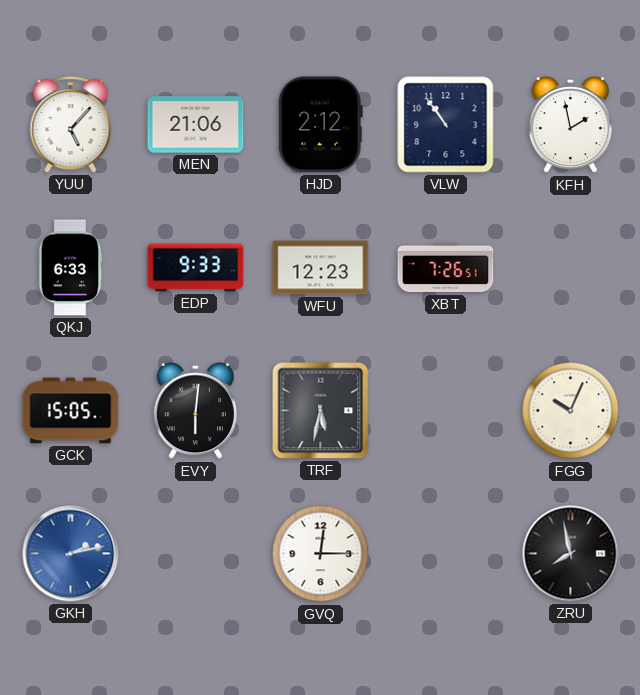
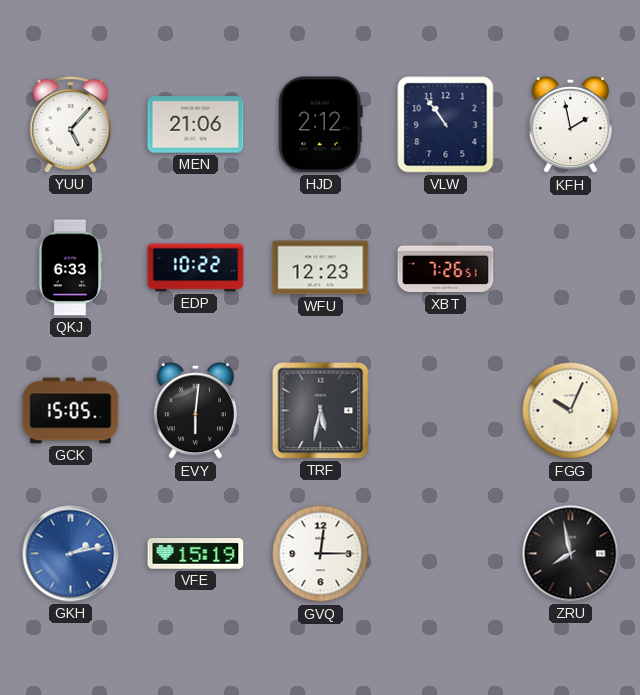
EDP: 9:33 -> 10:22
VFE: none -> 15:19
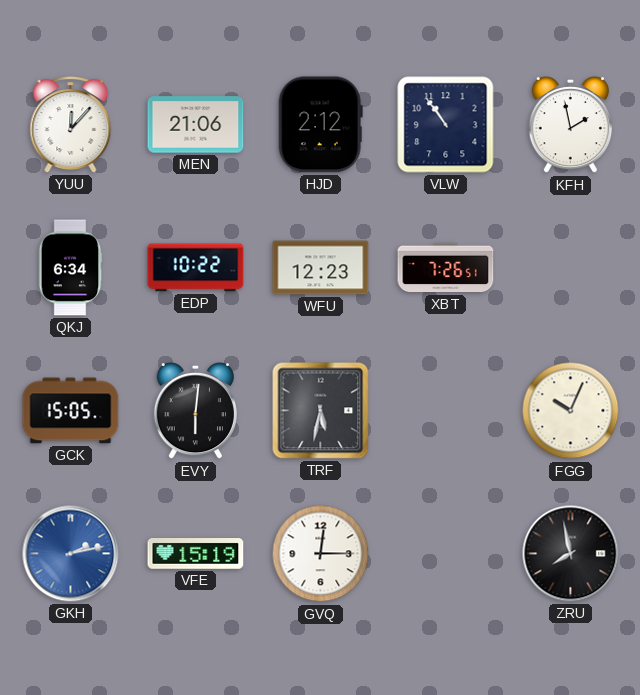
YUU: 5:07 -> 12:07
QKJ: 6:33 -> 6:34
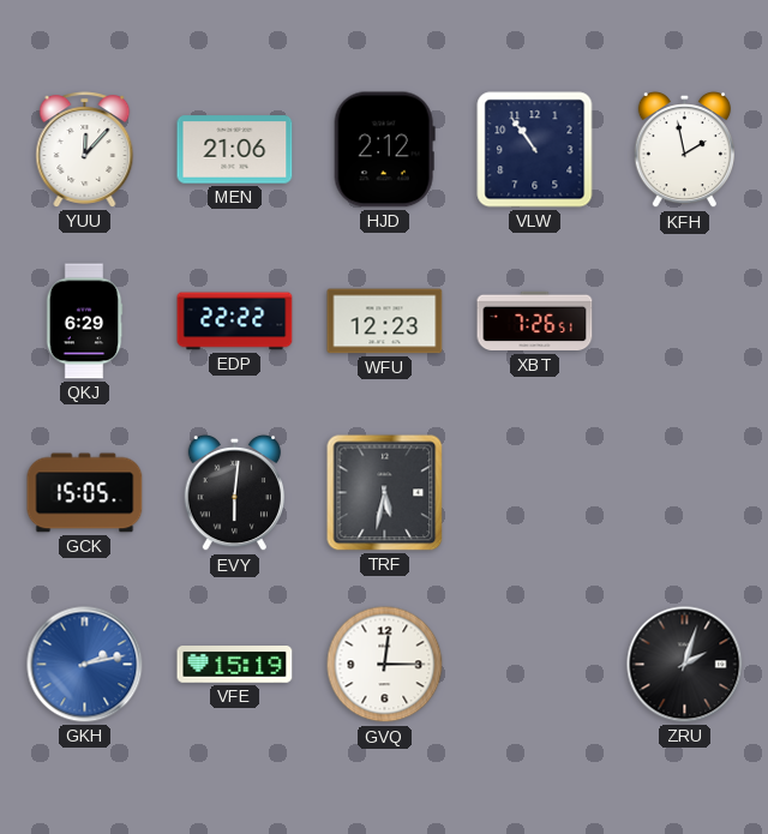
QKJ: 6:34 -> 6:29
EDP: 10:22 -> 22:22
FGG: 10:04 -> none
ZRU: 7:58 -> 2:03
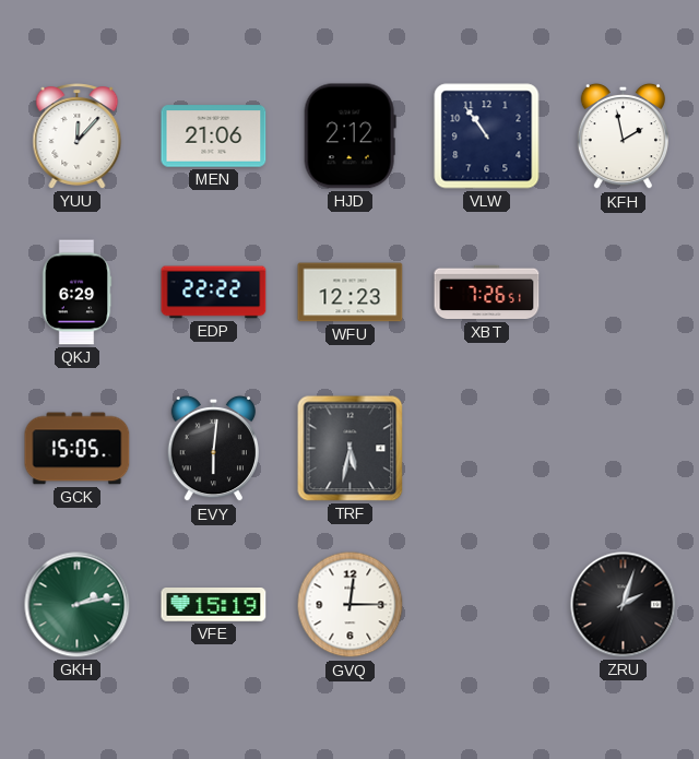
GKH dial: blue -> green
